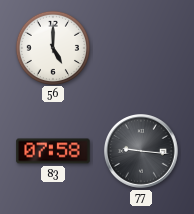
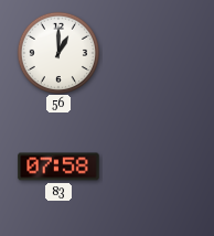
56: 5:00 -> 1:00
77: 9:16 -> none
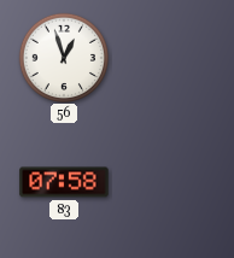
56: 1:00 -> 12:57
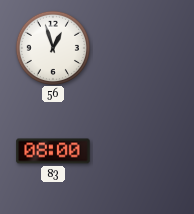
83: 07:58 -> 08:00
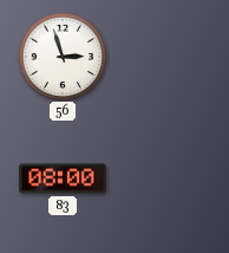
56: 12:57 -> 2:57
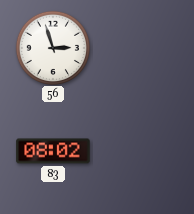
83: 08:00 -> 08:02
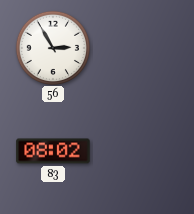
56: 2:57 -> 2:55
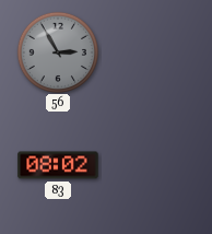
56 dial: white -> grey
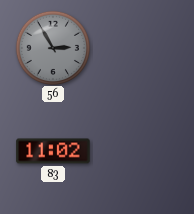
83: 08:02 -> 11:02
